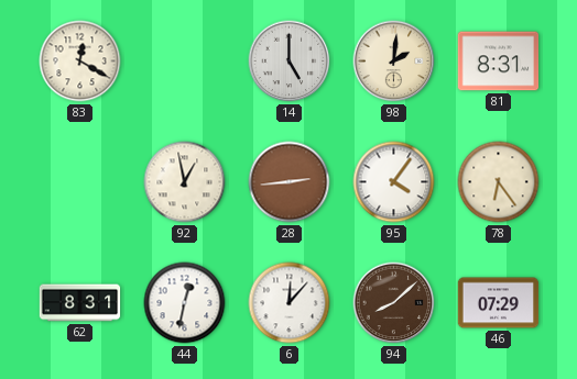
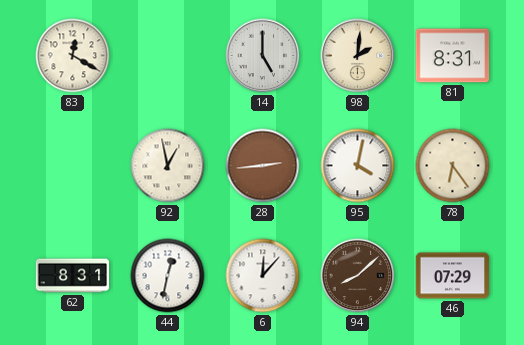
95: 4:06 -> 4:02
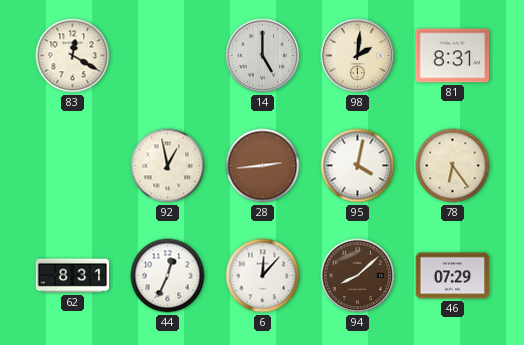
44: 12:32 -> 12:34
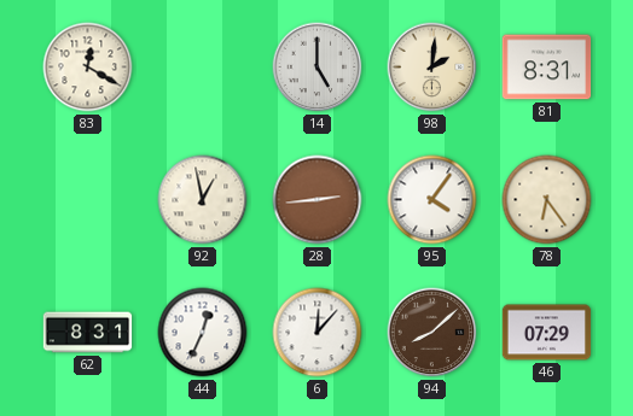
95: 4:02 -> 4:06
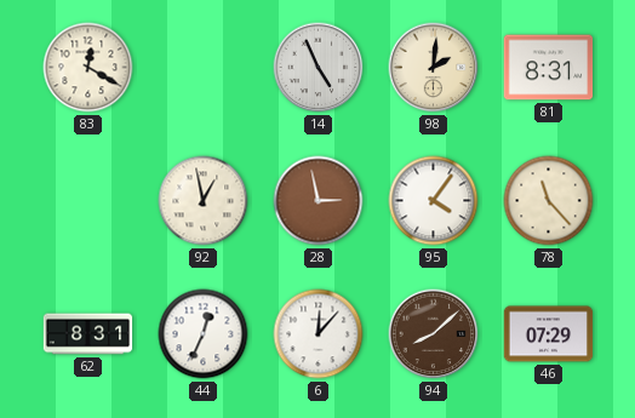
14: 5:00 -> 4:56
28: 2:44 -> 2:58
78: 6:24 -> 11:23
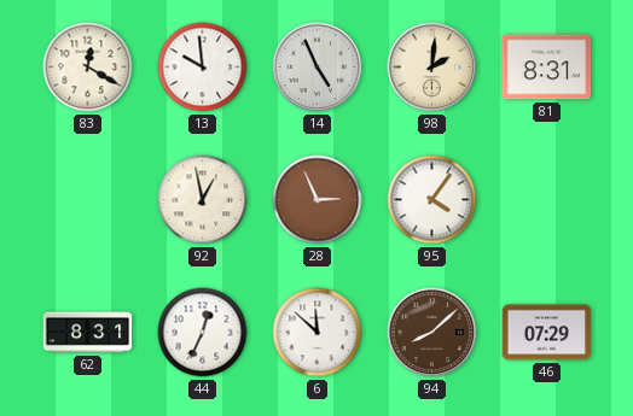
13: none -> 9:59
28: 2:58 -> 2:56
78: 11:23 -> none
6: 12:07 -> 11:52
